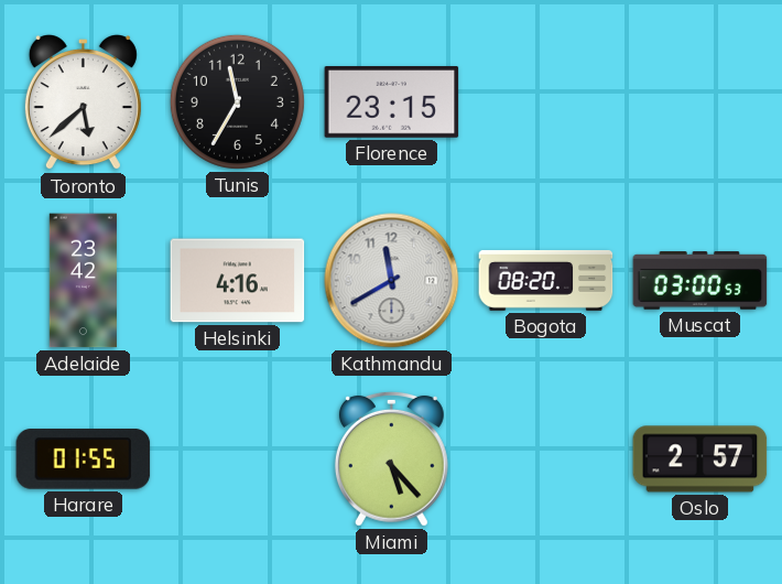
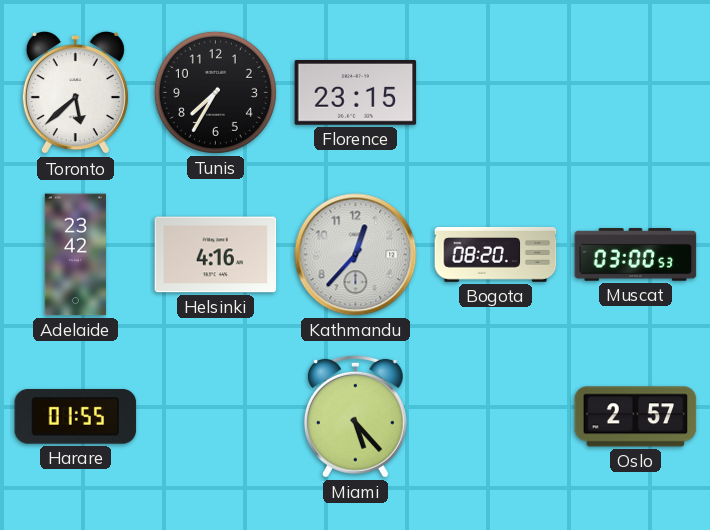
Tunis: 11:35 -> 7:35
Kathmandu: 11:40 -> 12:37
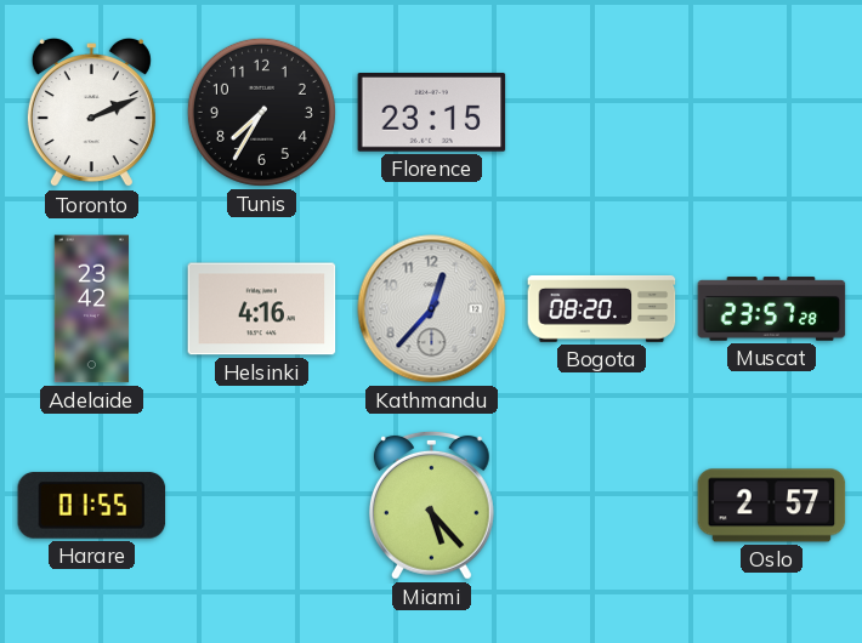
Toronto: 5:38 -> 2:11
Muscat: 03:00 -> 23:57
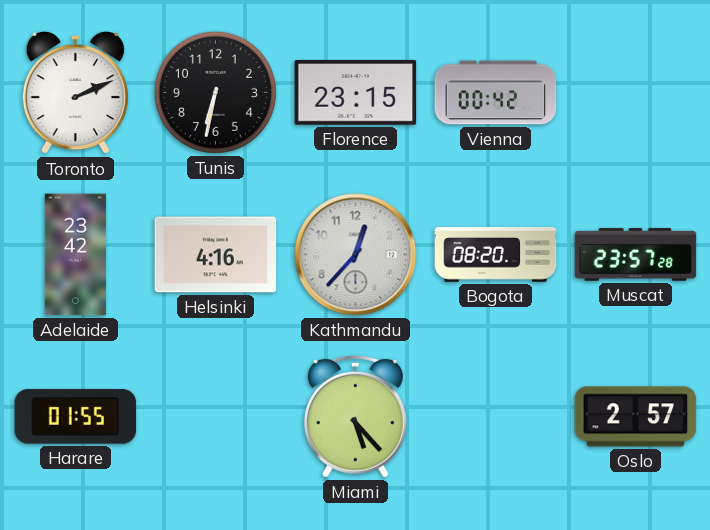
Tunis: 7:35 -> 6:32
Vienna: none -> 00:42
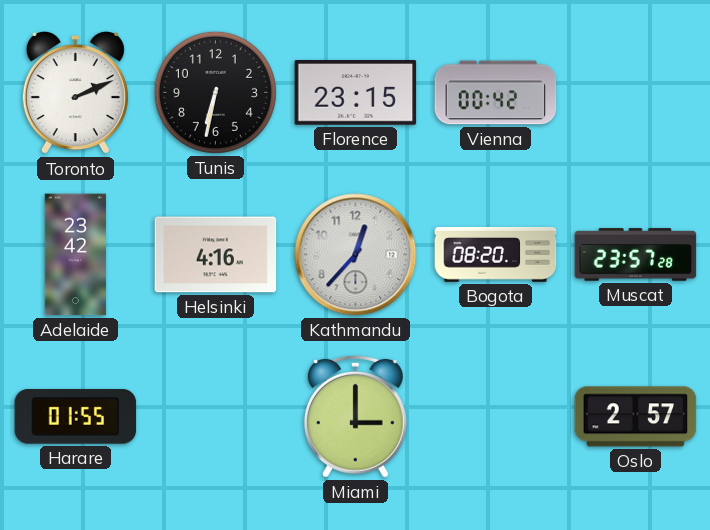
Miami: 5:23 -> 3:00
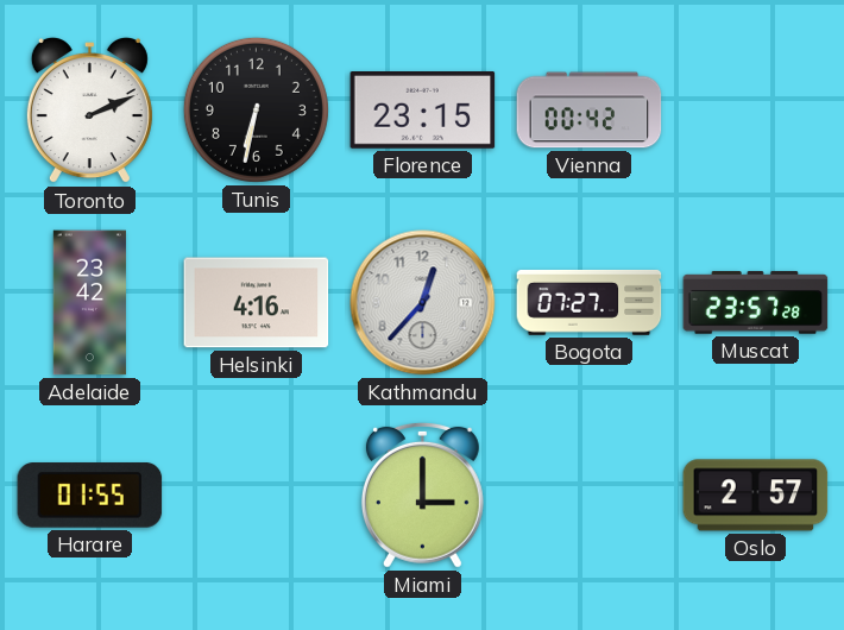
Bogota: 08:20 -> 07:27
